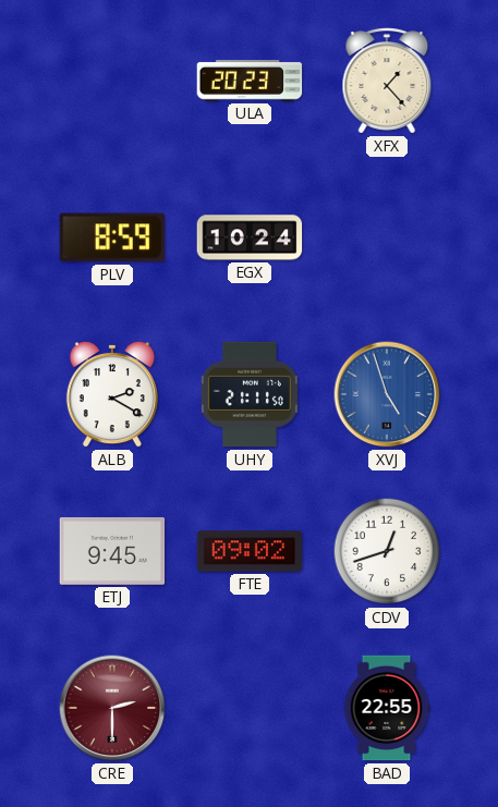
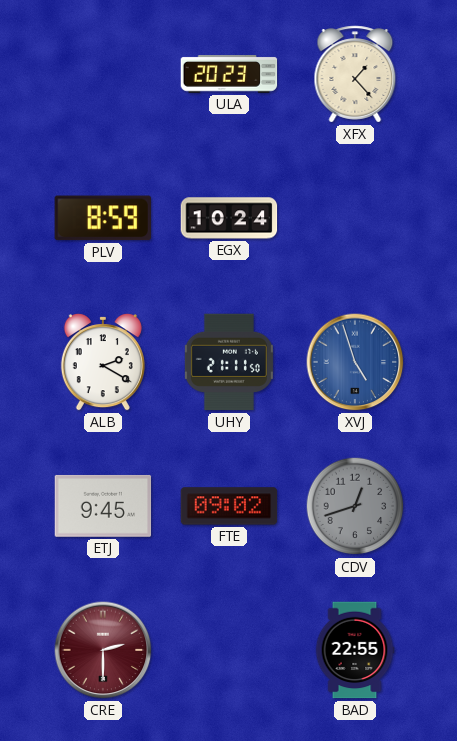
CDV dial: white -> grey
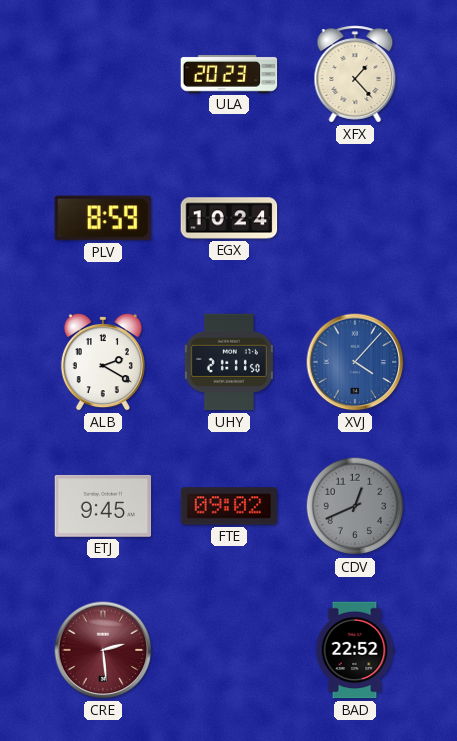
XVJ: 4:57 -> 4:07
CDV: 12:42 -> 12:41
CRE: 2:30 -> 2:29
BAD: 22:55 -> 22:52
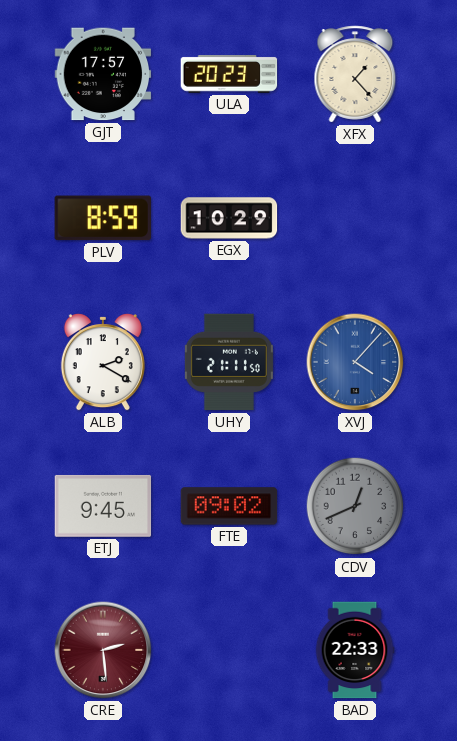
GJT: none -> 17:57
EGX: 10:24 -> 10:29
BAD: 22:52 -> 22:33
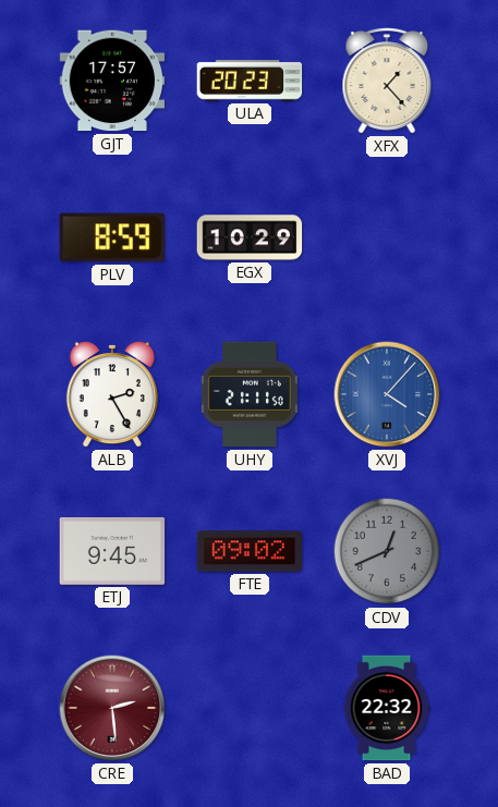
ALB: 2:20 -> 2:25
BAD: 22:33 -> 22:32
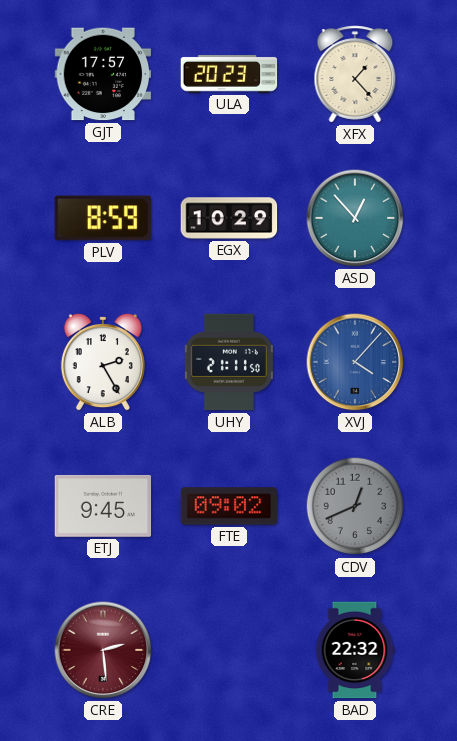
ASD: none -> 12:53
